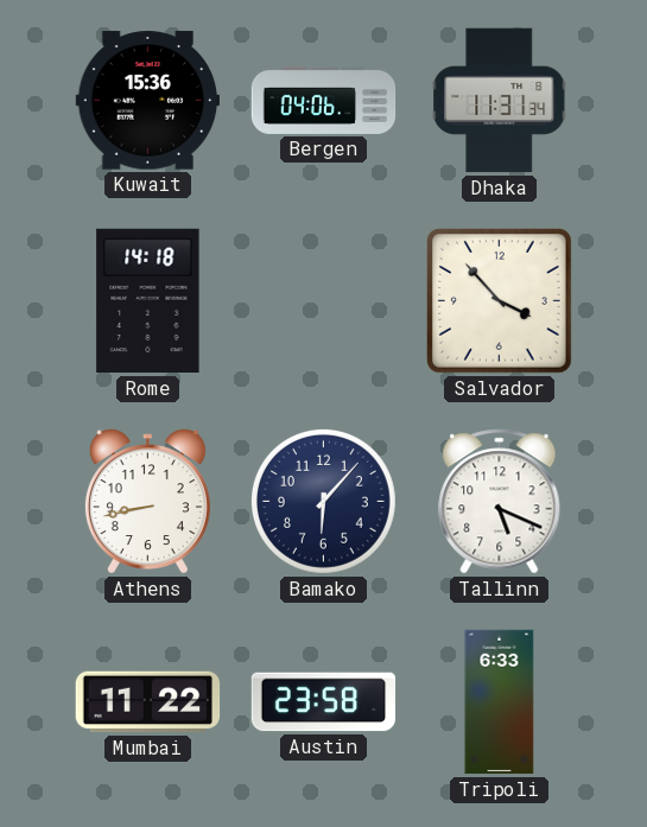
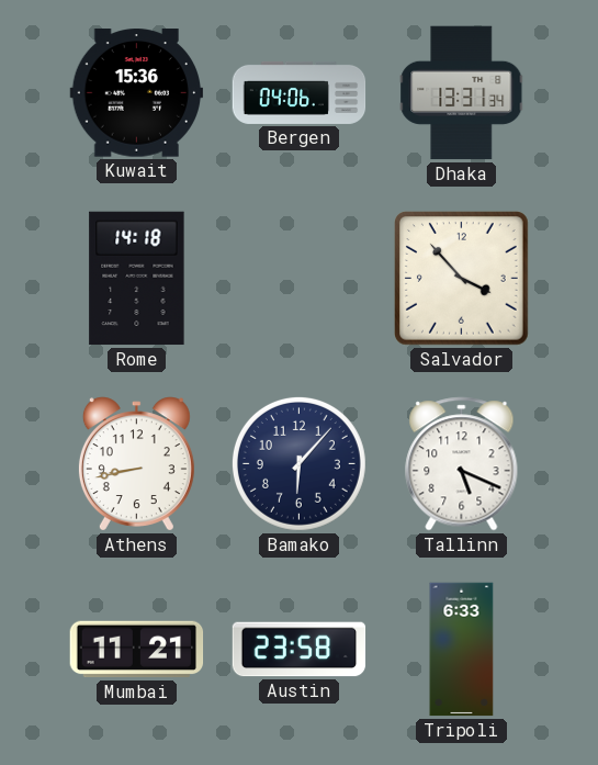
Dhaka: 11:31 -> 13:31
Mumbai: 11:22 -> 11:21
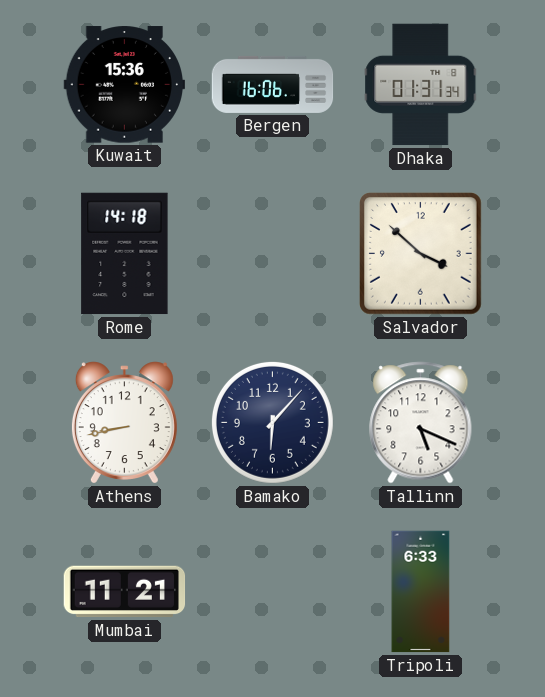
Bergen: 04:06 -> 16:06
Dhaka: 13:31 -> 01:31
Salvador: 3:53 -> 3:52
Austin: 23:58 -> none
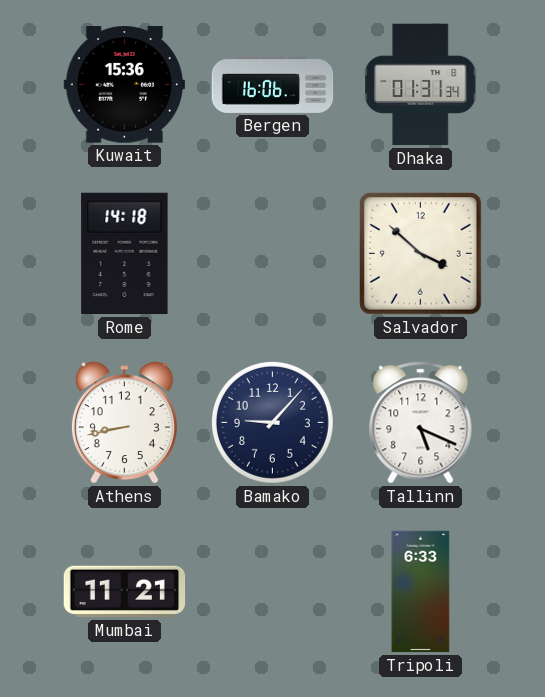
Bamako: 6:07 -> 9:07
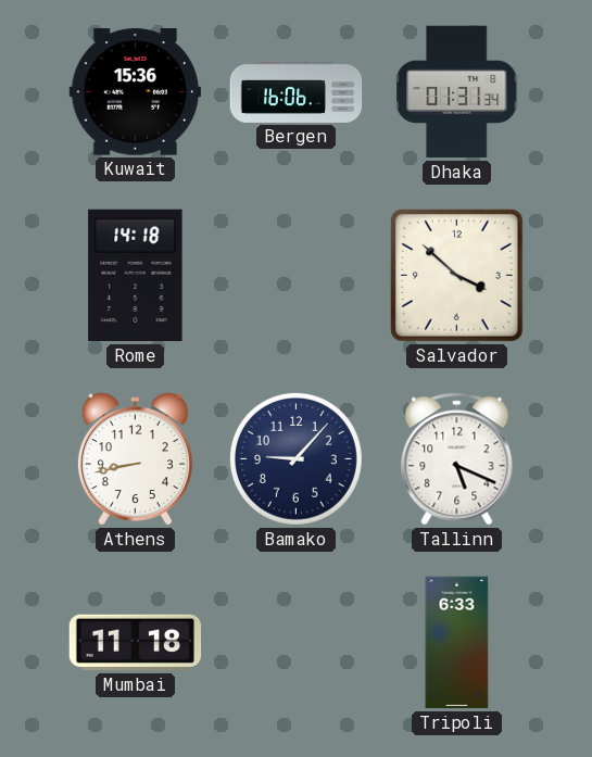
Mumbai: 11:21 -> 11:18
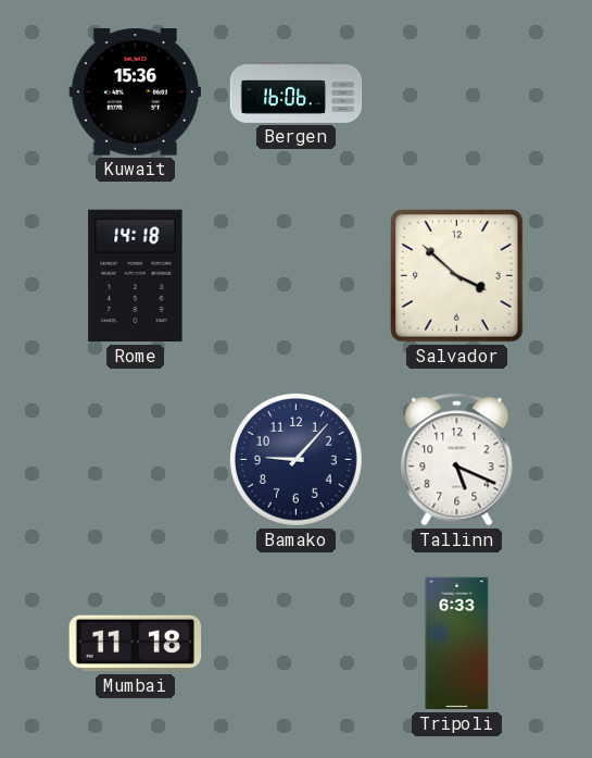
Dhaka: 01:31 -> none
Athens: 8:43 -> none
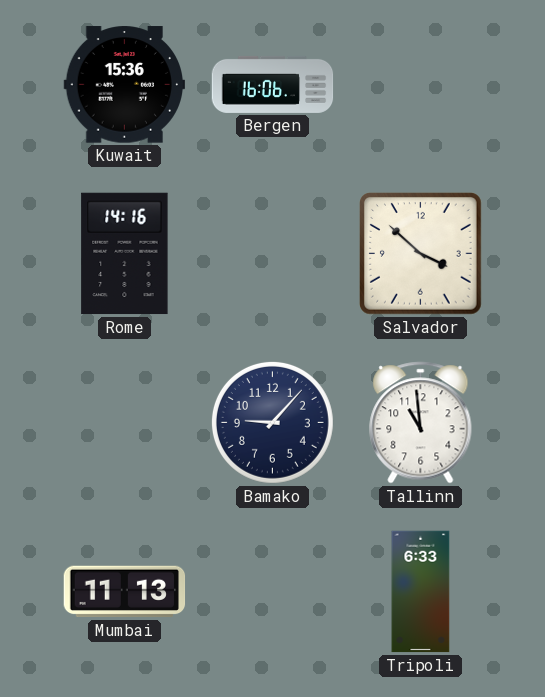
Rome: 14:18 -> 14:16
Tallinn: 5:19 -> 10:59
Mumbai: 11:18 -> 11:13
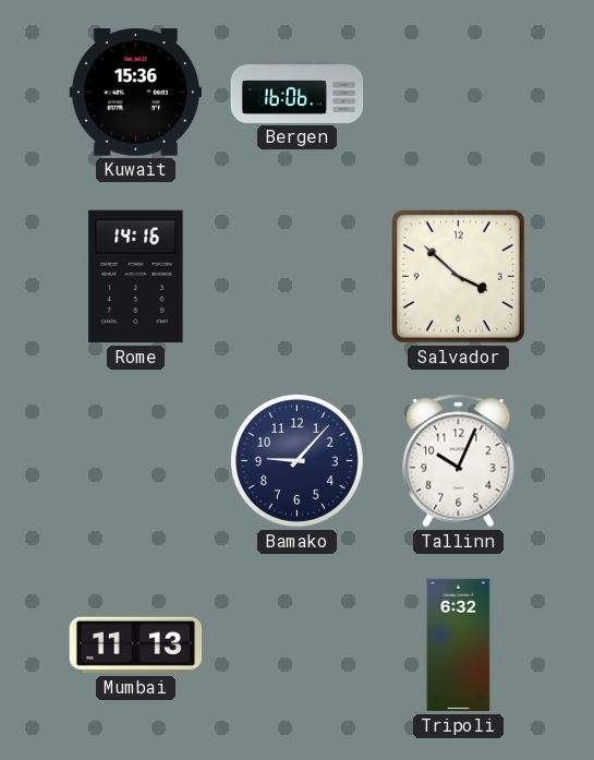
Tallinn: 10:59 -> 10:04
Tripoli: 6:33 -> 6:32
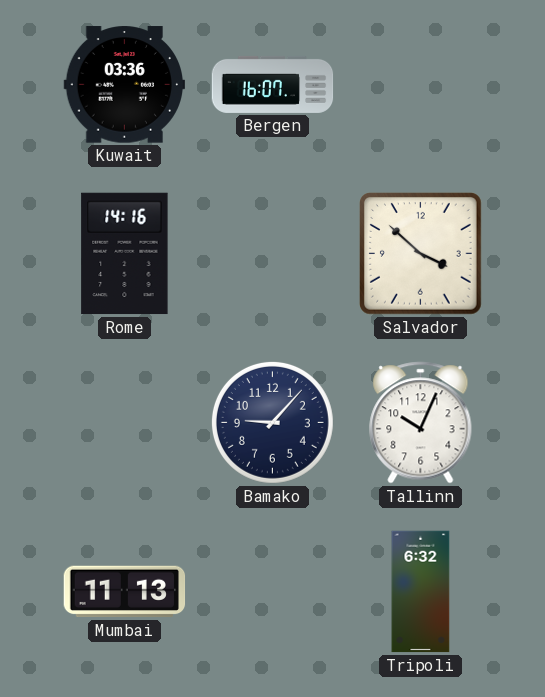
Kuwait: 15:36 -> 03:36
Bergen: 16:06 -> 16:07
